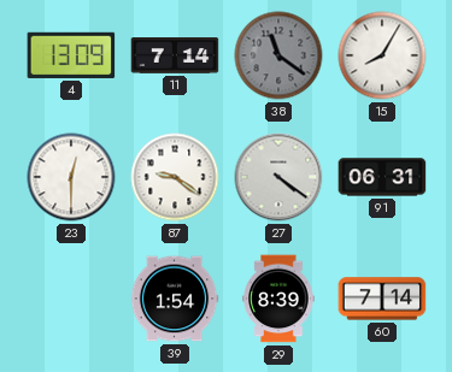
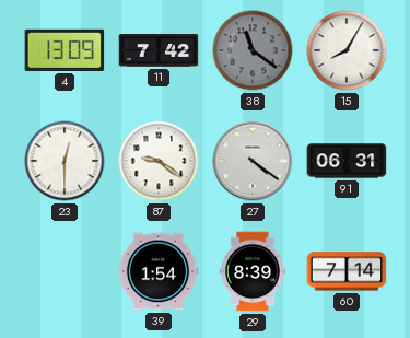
11: 7:14 -> 7:42
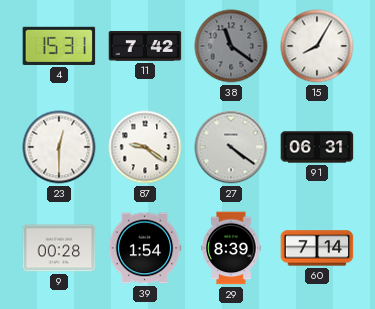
4: 13:09 -> 15:31
9: none -> 00:28
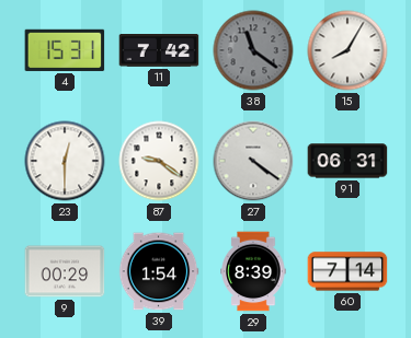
9: 00:28 -> 00:29
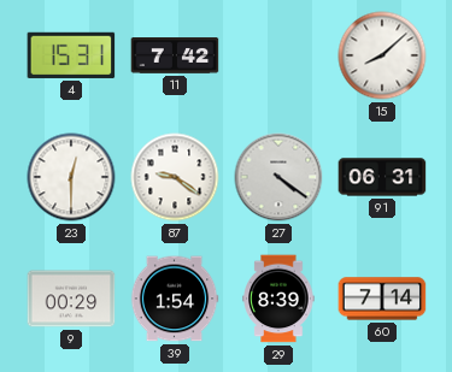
38: 11:21 -> none
15: 8:05 -> 8:08
